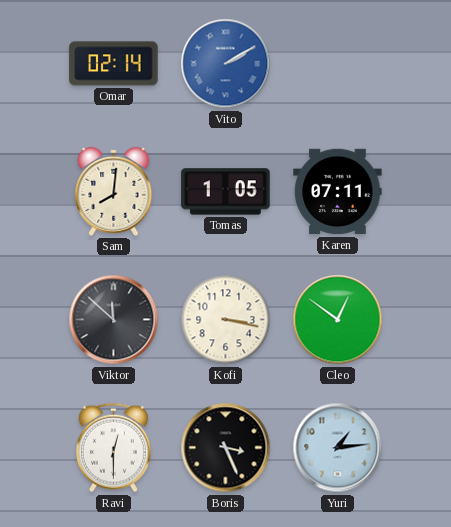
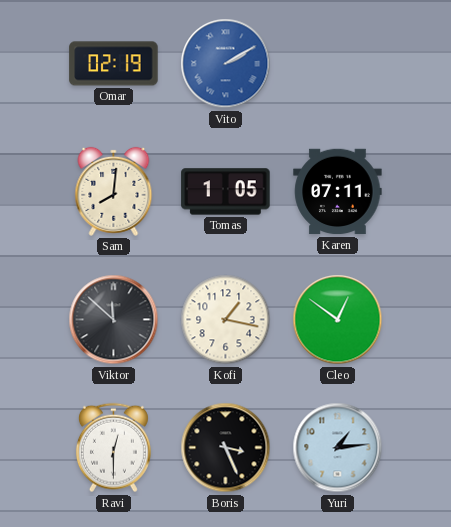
Omar: 02:14 -> 02:19
Kofi: 3:17 -> 1:17
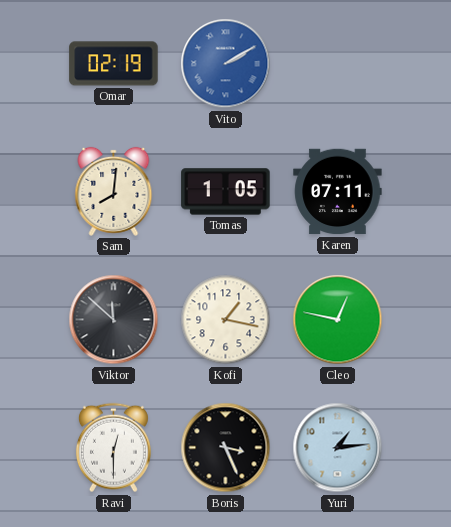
Cleo: 12:51 -> 12:47
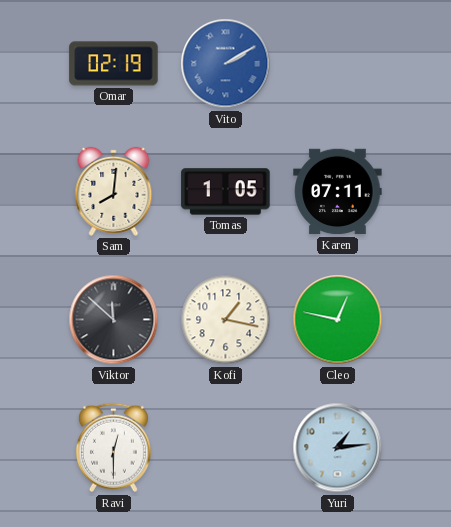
Boris: 3:26 -> none
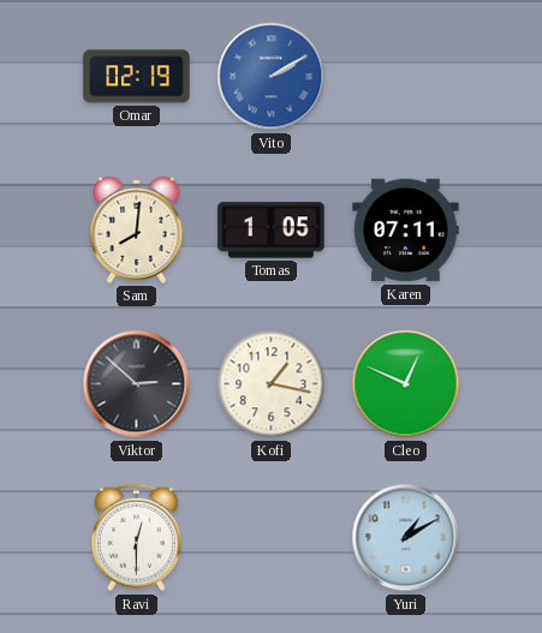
Viktor: 11:52 -> 2:52
Cleo: 12:47 -> 12:49
Yuri: 1:14 -> 1:10
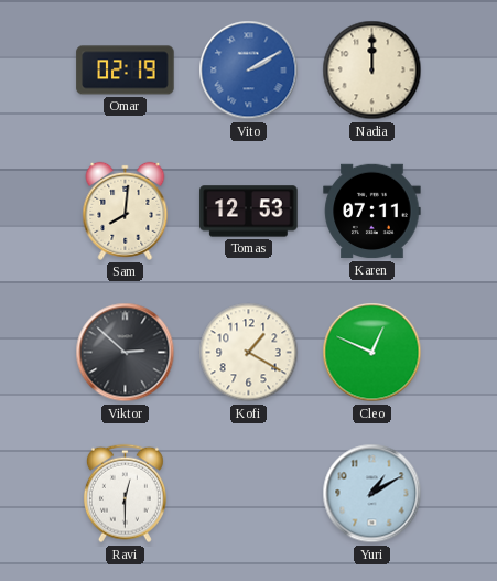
Nadia: none -> 12:00
Tomas: 1:05 -> 12:53
Kofi: 1:17 -> 1:20
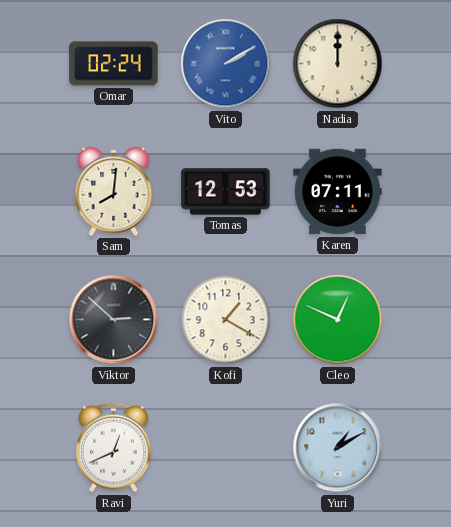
Omar: 02:19 -> 02:24
Ravi: 12:30 -> 12:41
